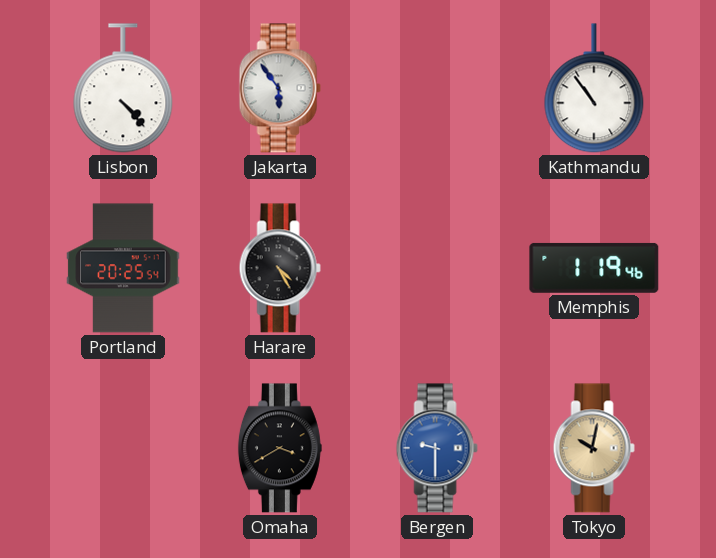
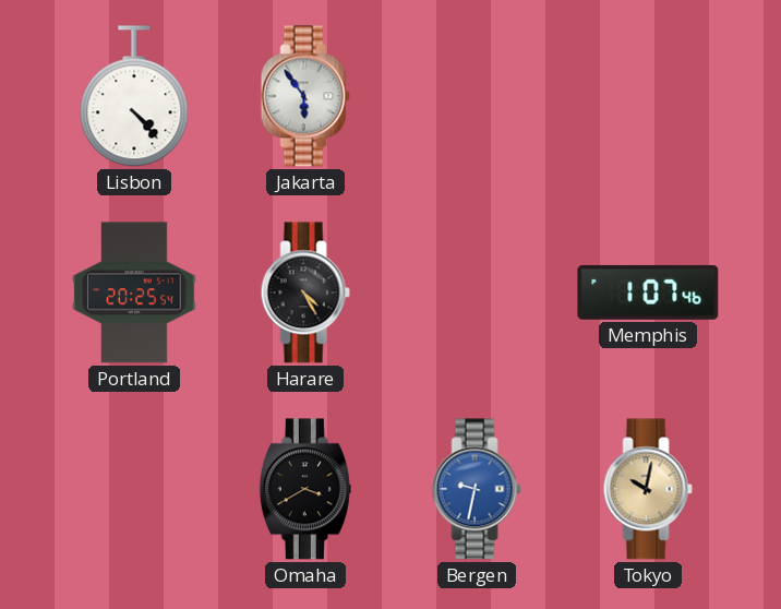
Kathmandu: 10:54 -> none
Memphis: 1:19 -> 1:07
Bergen: 9:30 -> 9:32
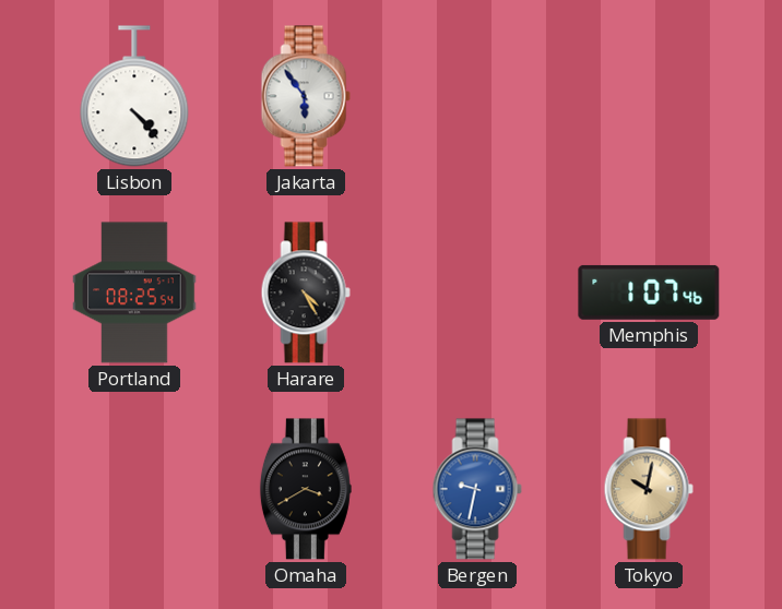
Portland: 20:25 -> 08:25
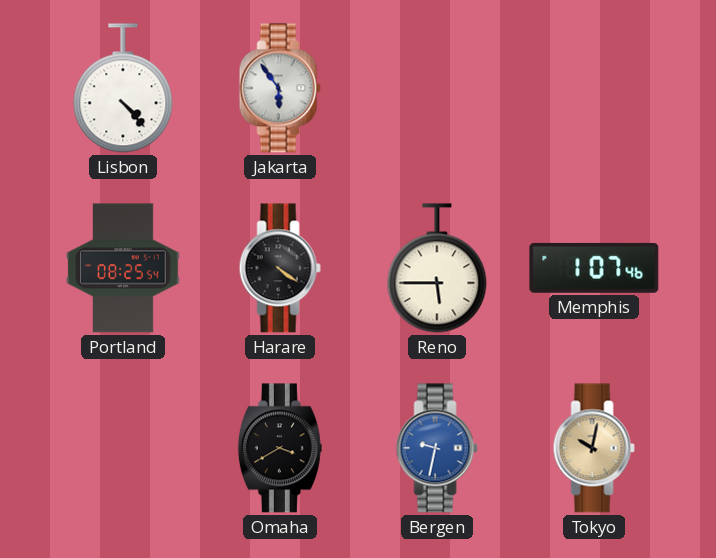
Harare: 4:25 -> 4:21
Reno: none -> 5:45
